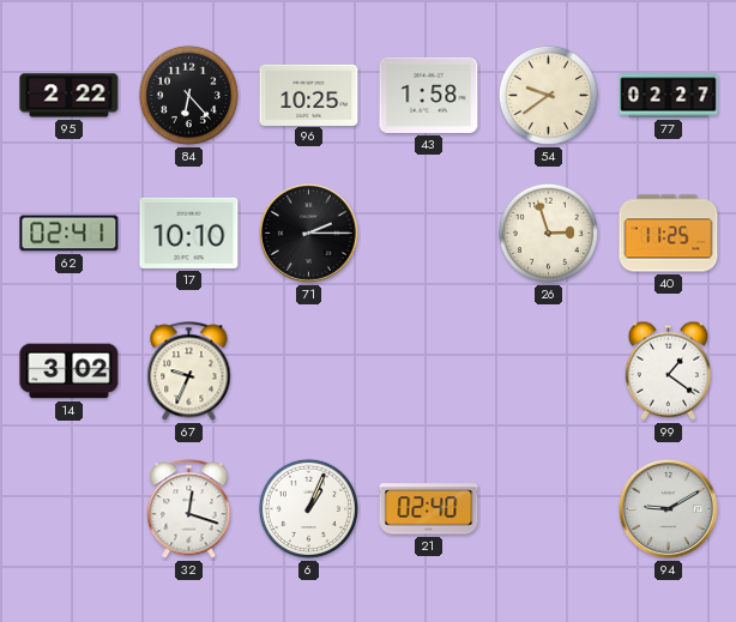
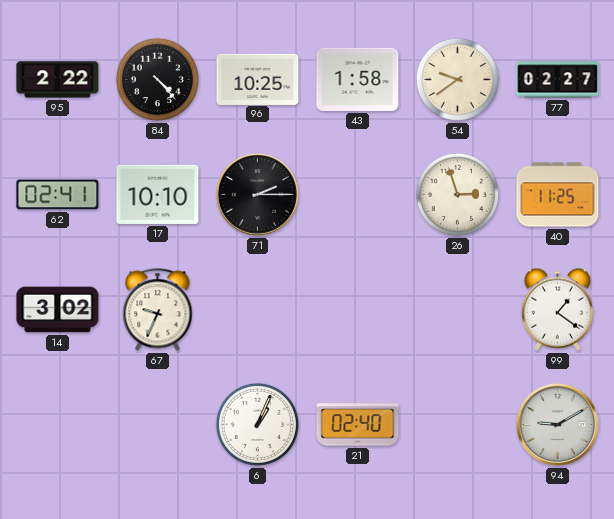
84: 6:23 -> 4:23
32: 12:18 -> none
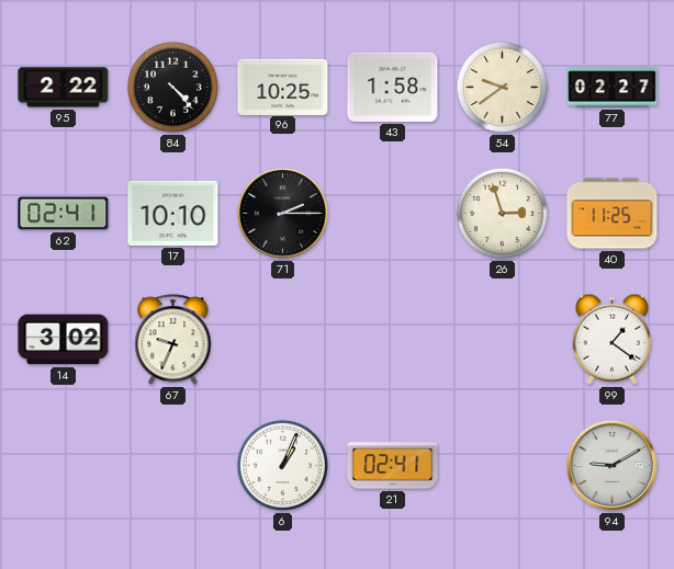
21: 02:40 -> 02:41
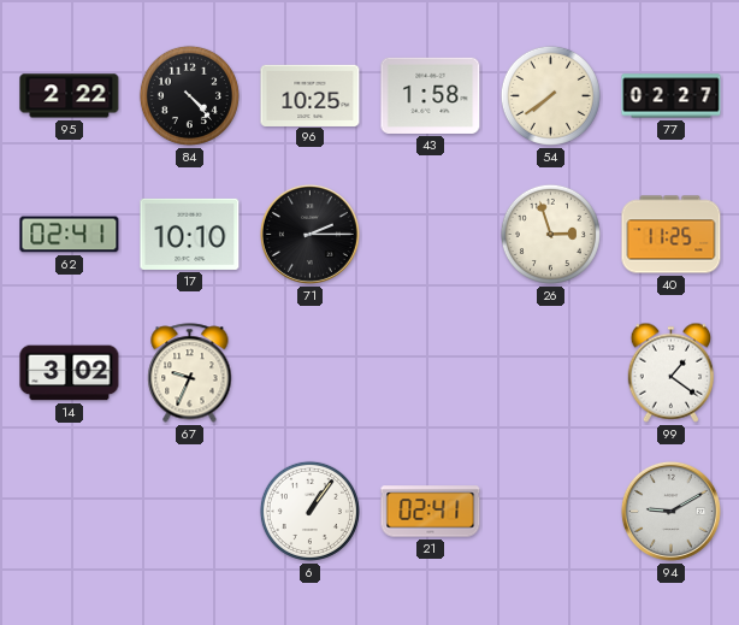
54: 9:39 -> 7:39
6: 1:04 -> 1:06
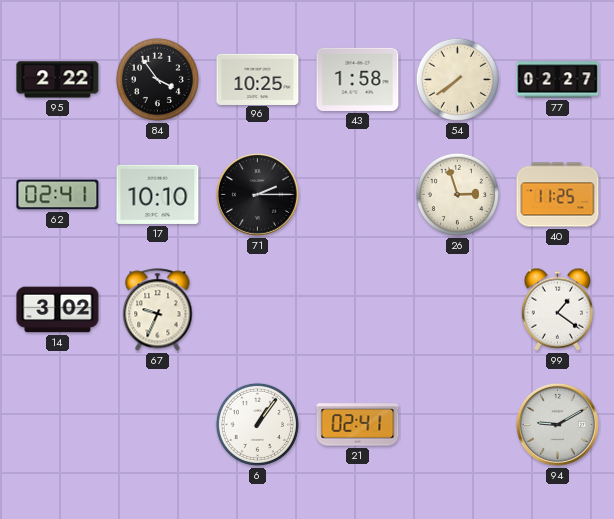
84: 4:23 -> 3:54
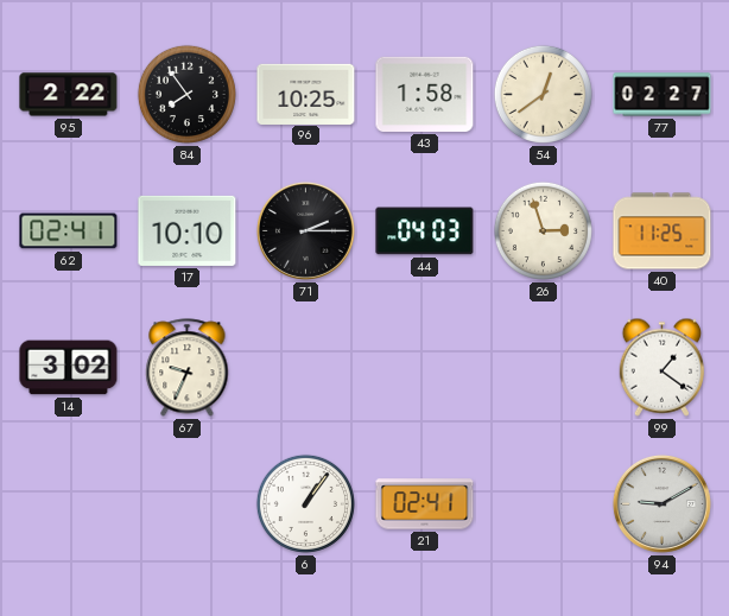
84: 3:54 -> 7:54
54: 7:39 -> 12:39
44: none -> 04:03
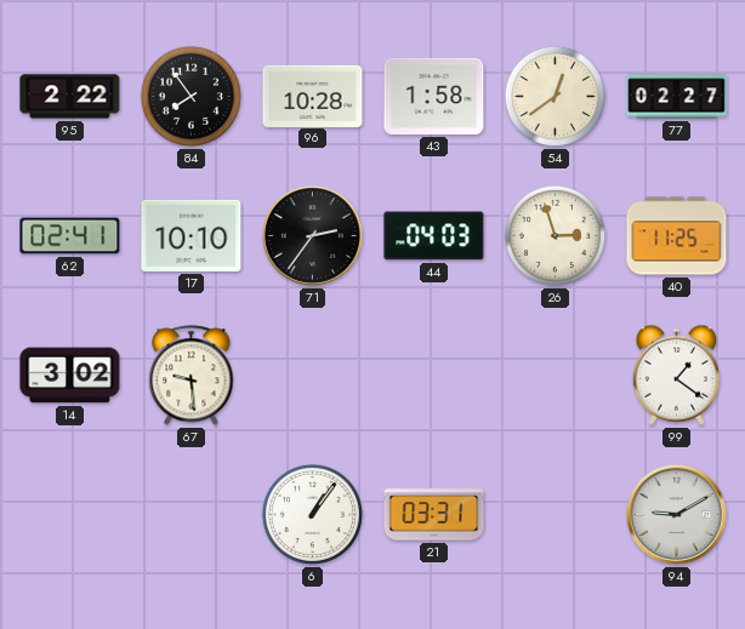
96: 10:25 -> 10:28
71: 2:15 -> 2:36
67: 9:34 -> 9:29
21: 02:41 -> 03:31
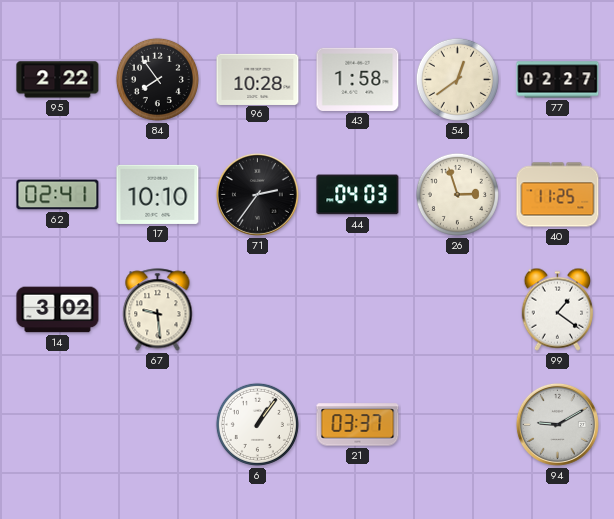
21: 03:31 -> 03:37
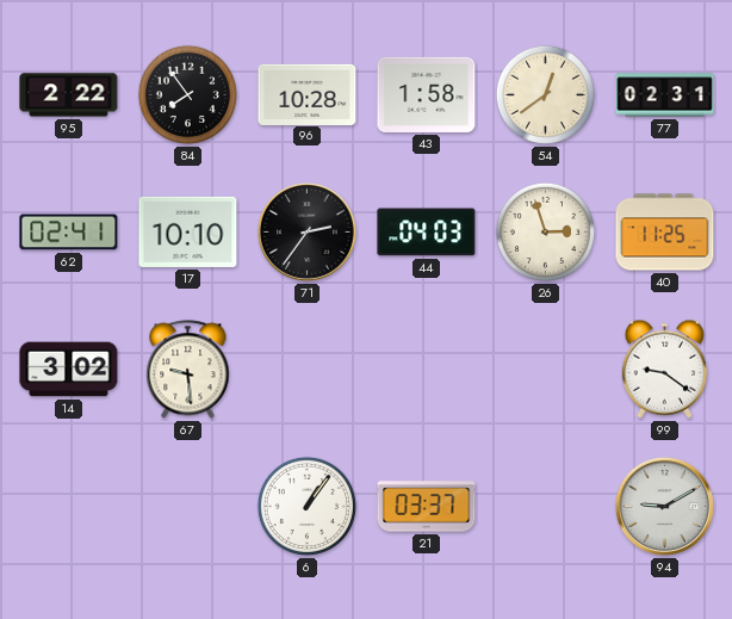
77: 02:27 -> 02:31
99: 1:21 -> 9:21
